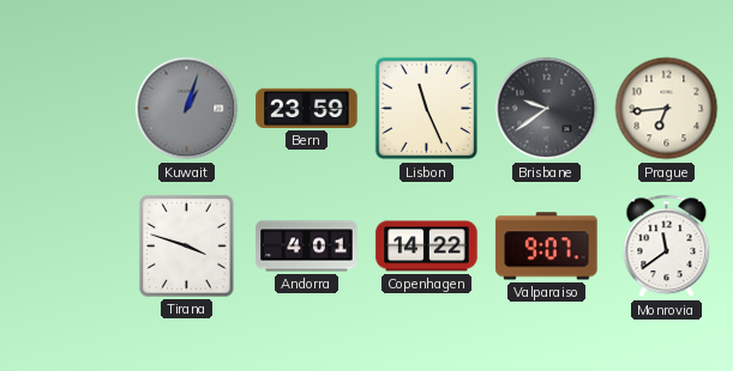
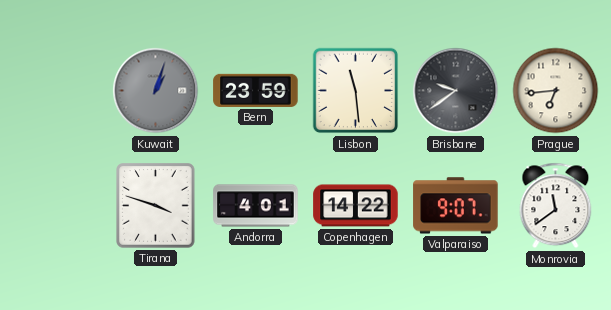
Lisbon: 11:26 -> 11:29
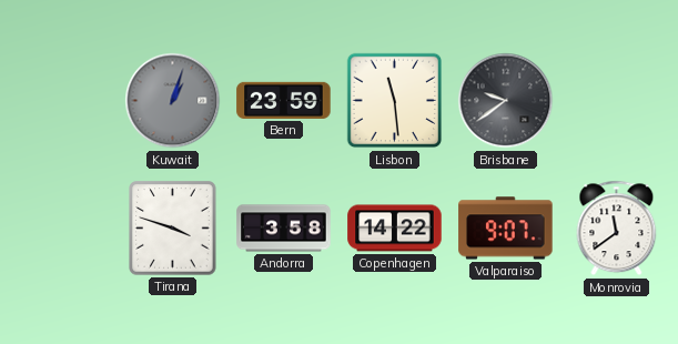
Prague: 6:44 -> none
Andorra: 4:01 -> 3:58
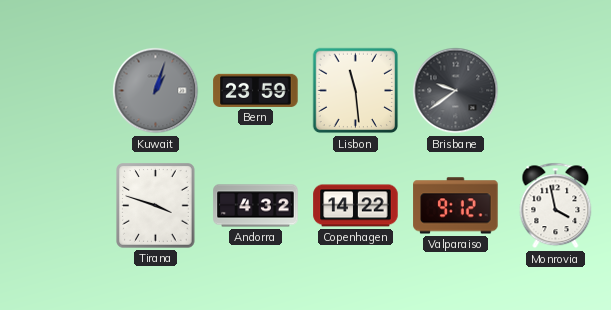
Andorra: 3:58 -> 4:32
Valparaiso: 9:07 -> 9:12
Monrovia: 11:39 -> 3:58
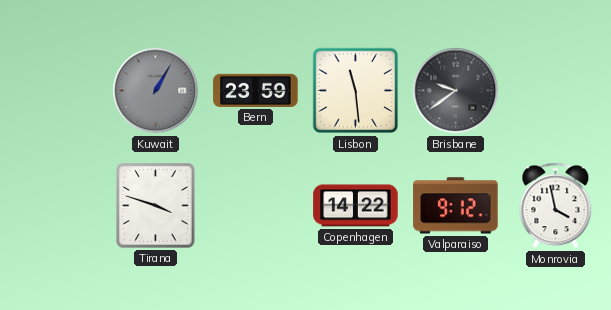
Kuwait: 1:03 -> 1:05
Andorra: 4:32 -> none
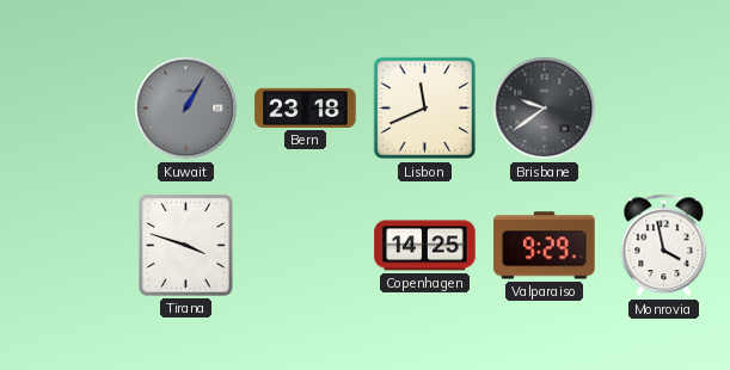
Bern: 23:59 -> 23:18
Lisbon: 11:29 -> 11:41
Copenhagen: 14:22 -> 14:25
Valparaiso: 9:12 -> 9:29
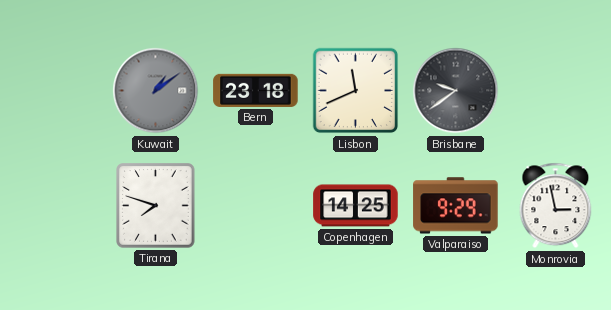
Kuwait: 1:05 -> 1:09
Tirana: 3:48 -> 7:48
Monrovia: 3:58 -> 2:58
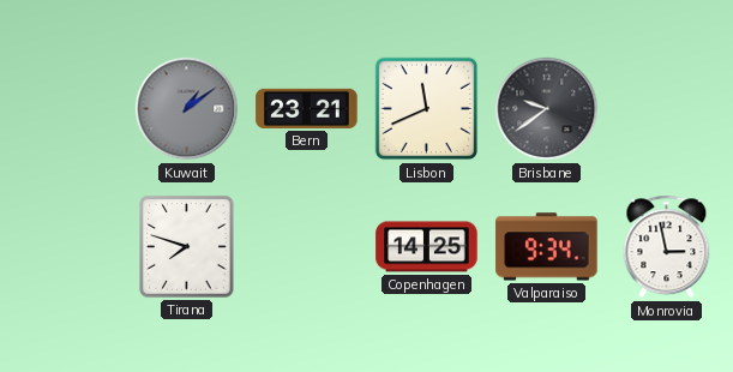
Bern: 23:18 -> 23:21
Valparaiso: 9:29 -> 9:34
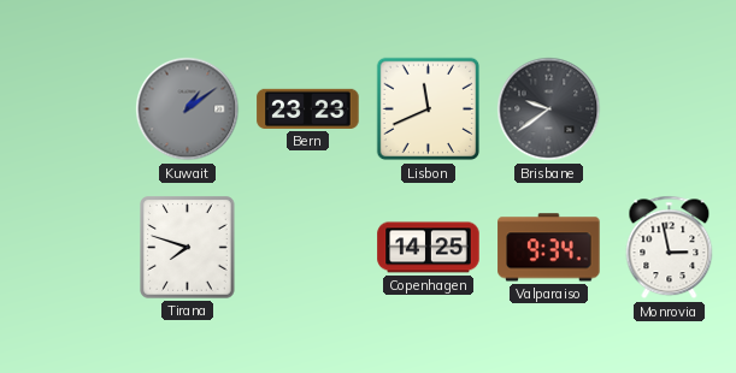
Bern: 23:21 -> 23:23
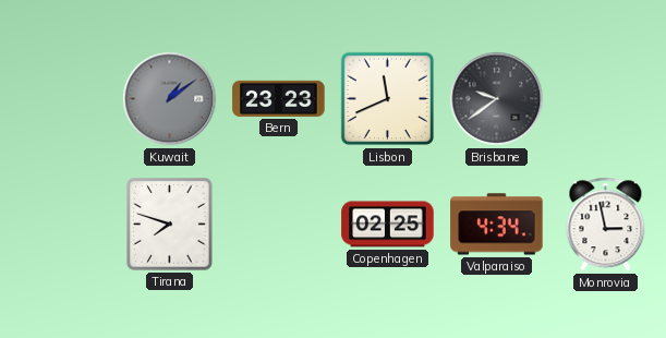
Copenhagen: 14:25 -> 02:25
Valparaiso: 9:34 -> 4:34
